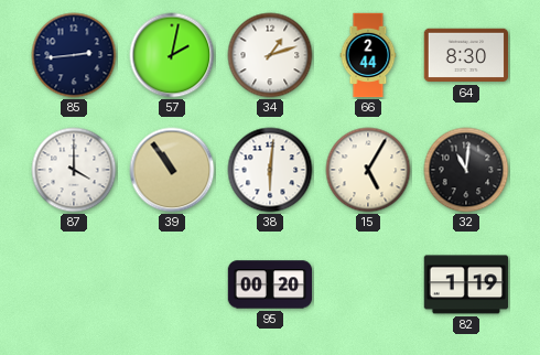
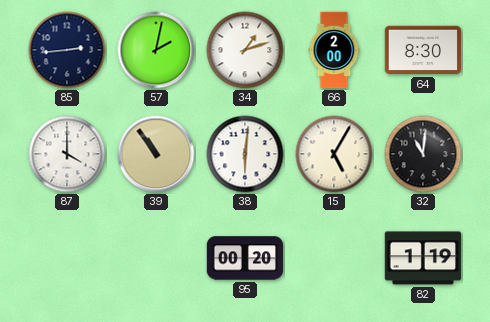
66: 2:44 -> 2:00
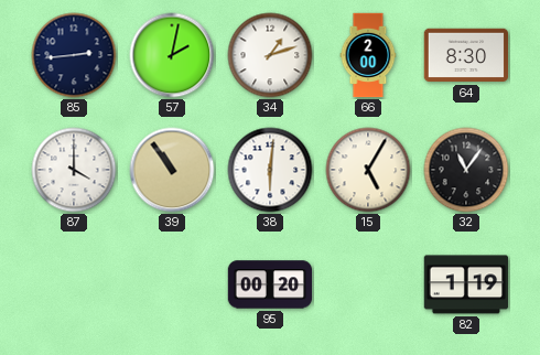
32: 11:01 -> 11:06
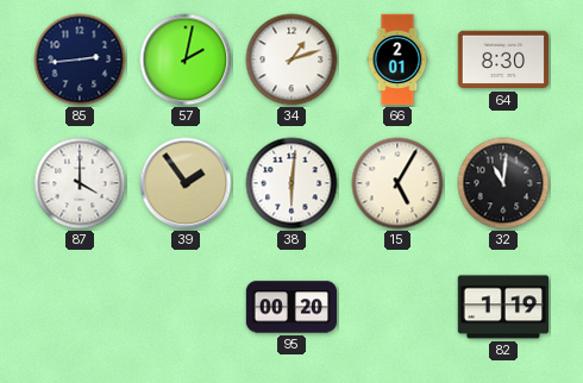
66: 2:00 -> 2:01
39: 10:54 -> 1:54
32: 11:06 -> 11:01
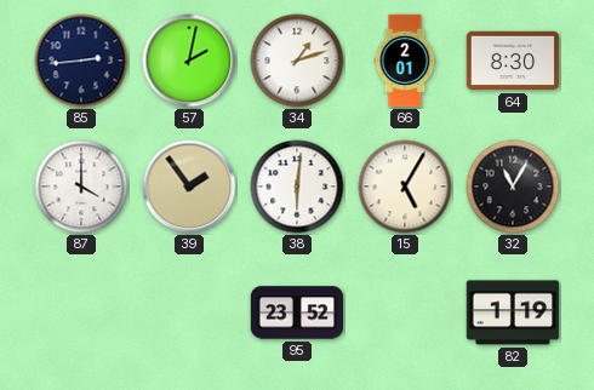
32: 11:01 -> 11:05
95: 00:20 -> 23:52
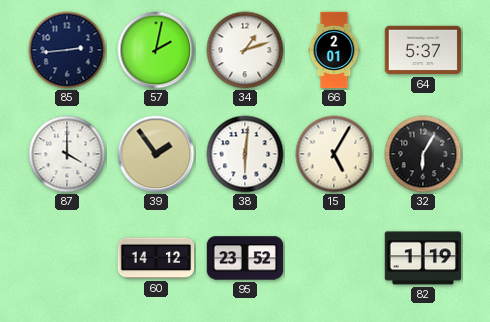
64: 8:30 -> 5:37
32: 11:05 -> 6:05
60: none -> 14:12
